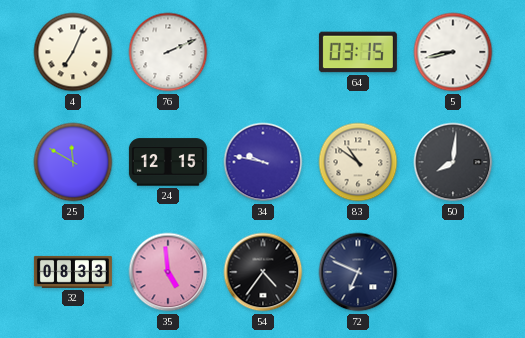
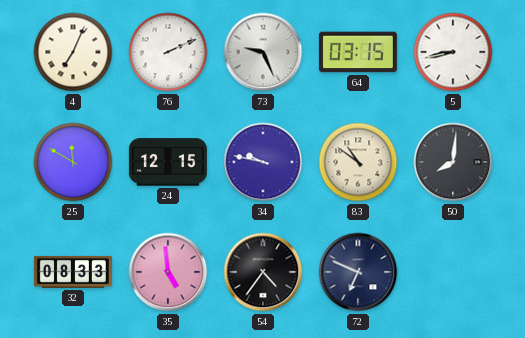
73: none -> 9:26
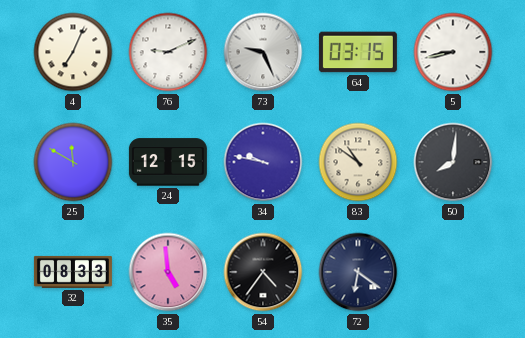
76: 2:11 -> 9:11
72: 6:49 -> 6:21
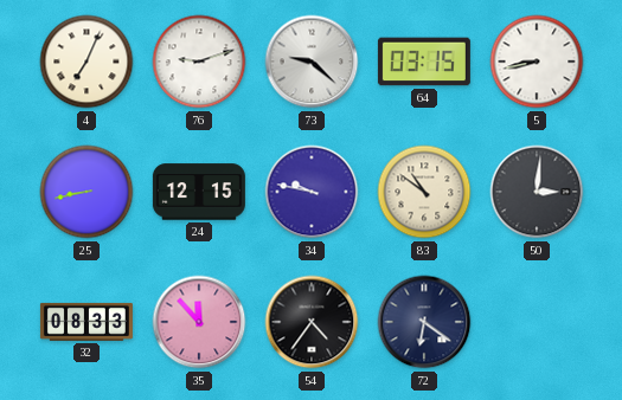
76: 9:11 -> 9:12
73: 9:26 -> 9:22
25: 11:50 -> 8:43
50: 8:01 -> 3:01
35: 4:59 -> 11:53
